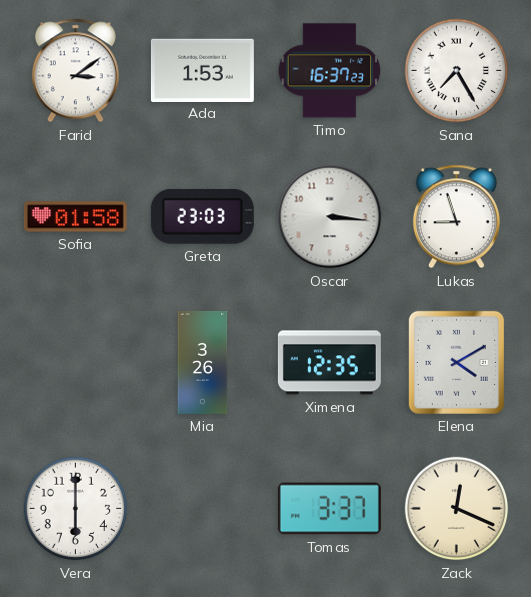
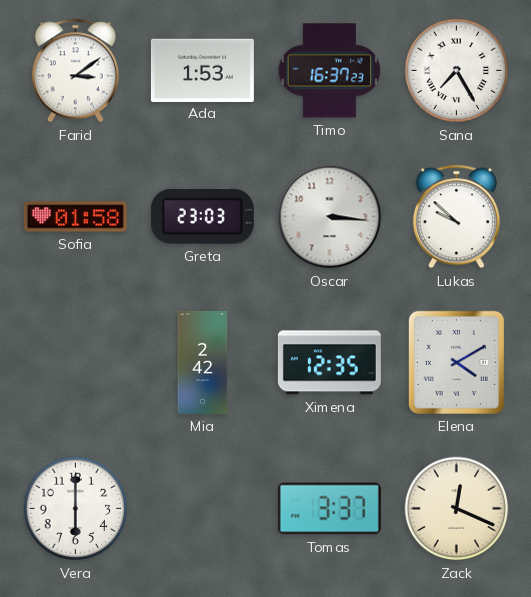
Lukas: 8:57 -> 9:52
Mia: 3:26 -> 2:42
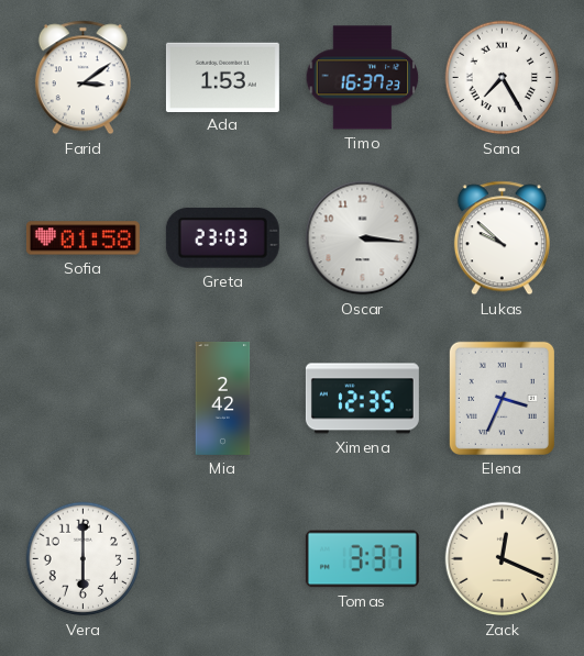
Elena: 4:10 -> 3:34
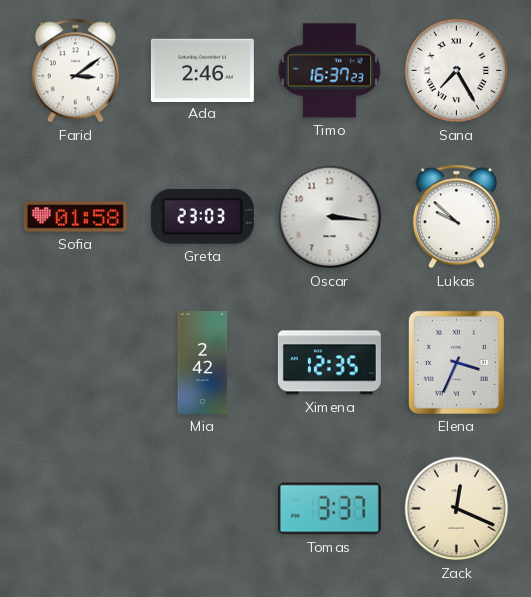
Ada: 1:53 -> 2:46
Vera: 6:00 -> none
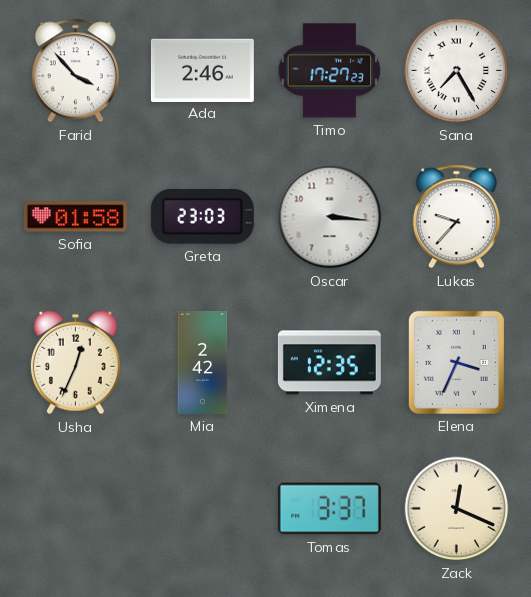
Farid: 3:09 -> 3:53
Timo: 16:37 -> 17:27
Lukas: 9:52 -> 9:37
Usha: none -> 12:34
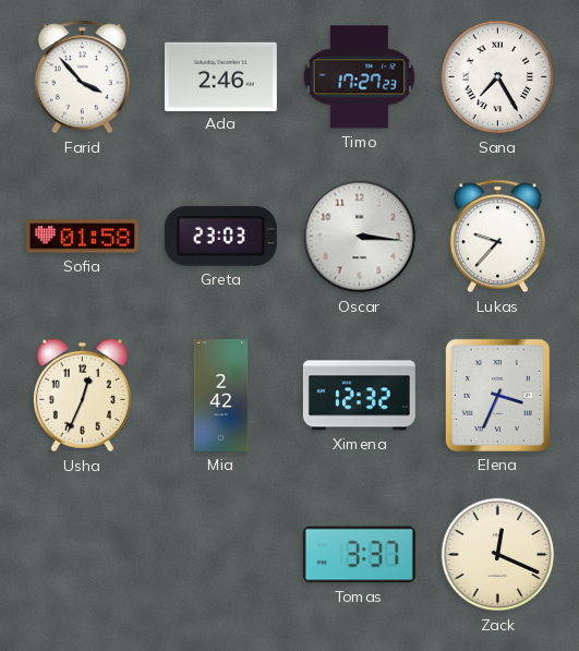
Ximena: 12:35 -> 12:32
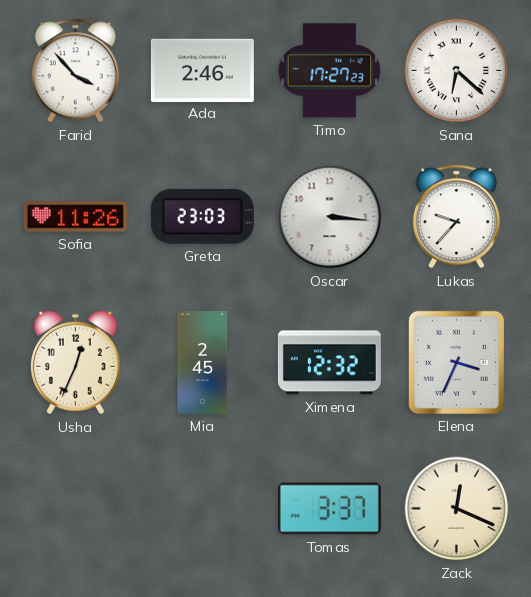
Sana: 7:25 -> 6:22
Sofia: 01:58 -> 11:26
Mia: 2:42 -> 2:45
